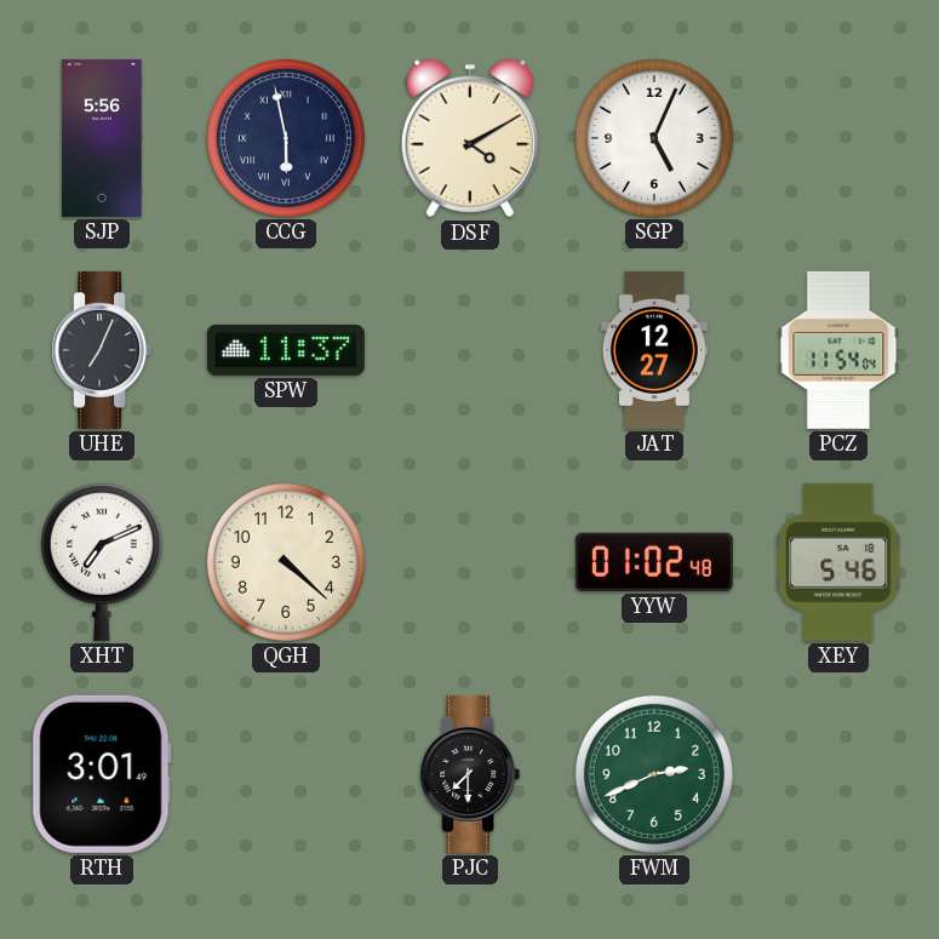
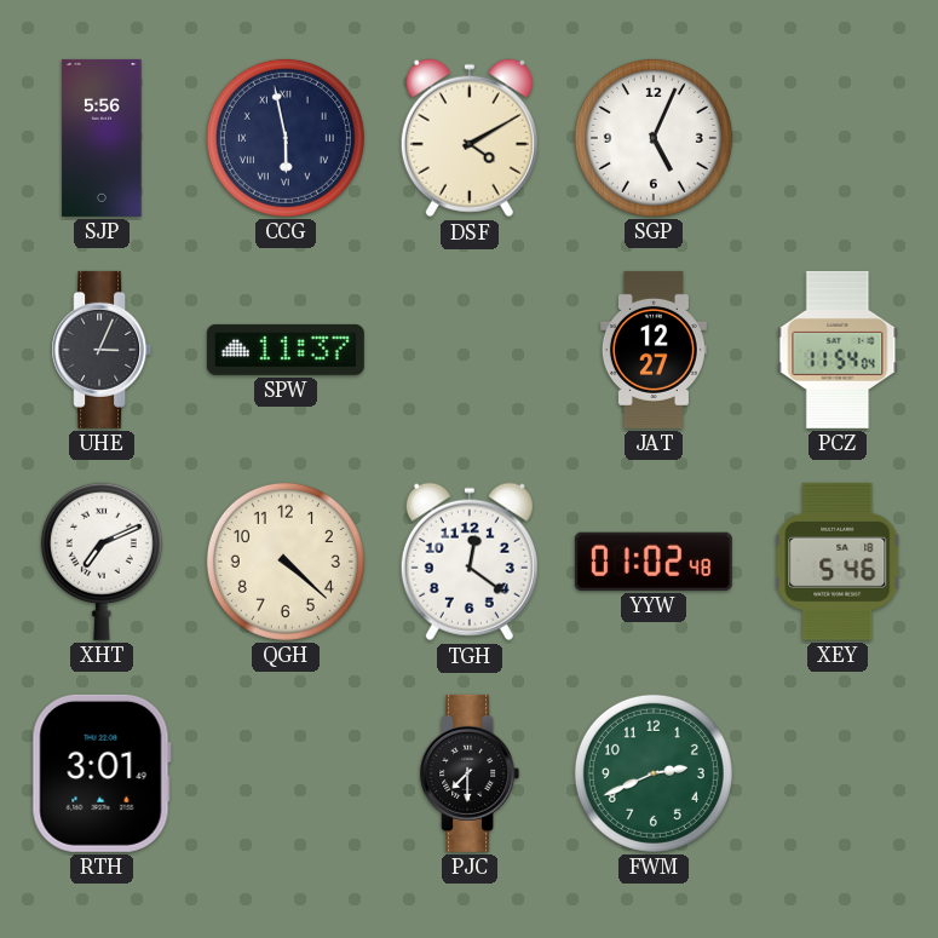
UHE: 7:04 -> 3:04
TGH: none -> 12:21
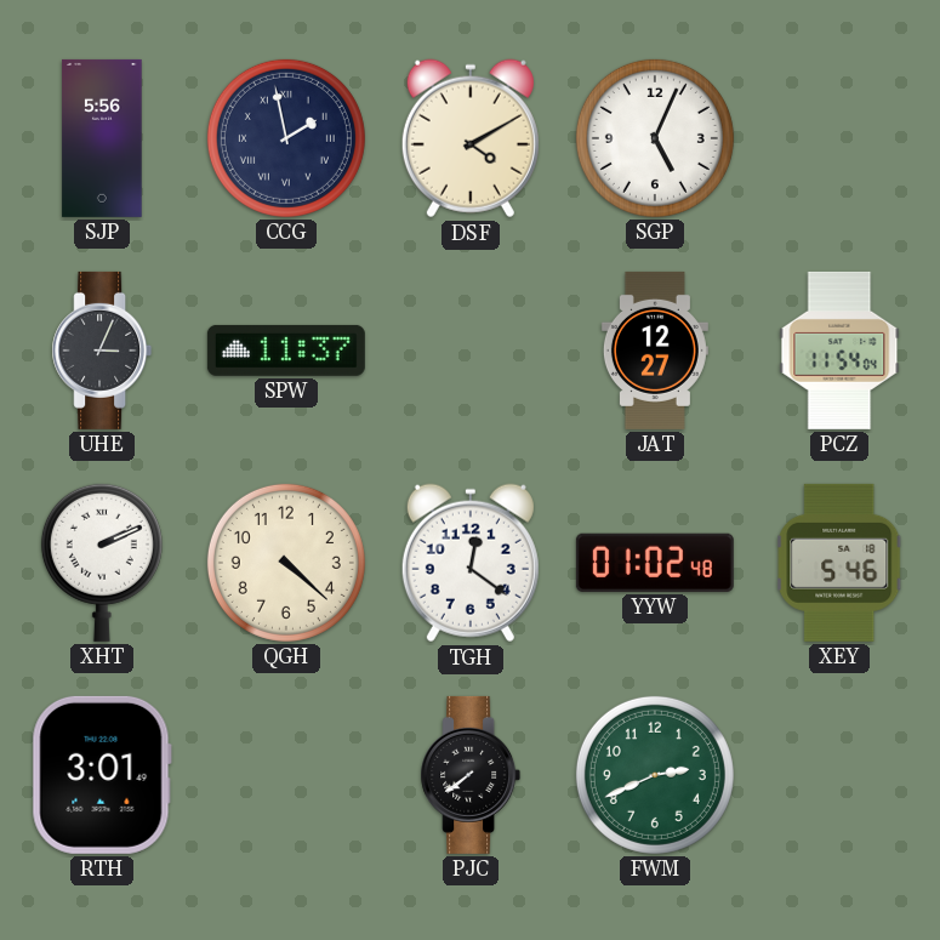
CCG: 5:58 -> 1:58
XHT: 7:11 -> 2:11
PJC: 7:30 -> 7:39
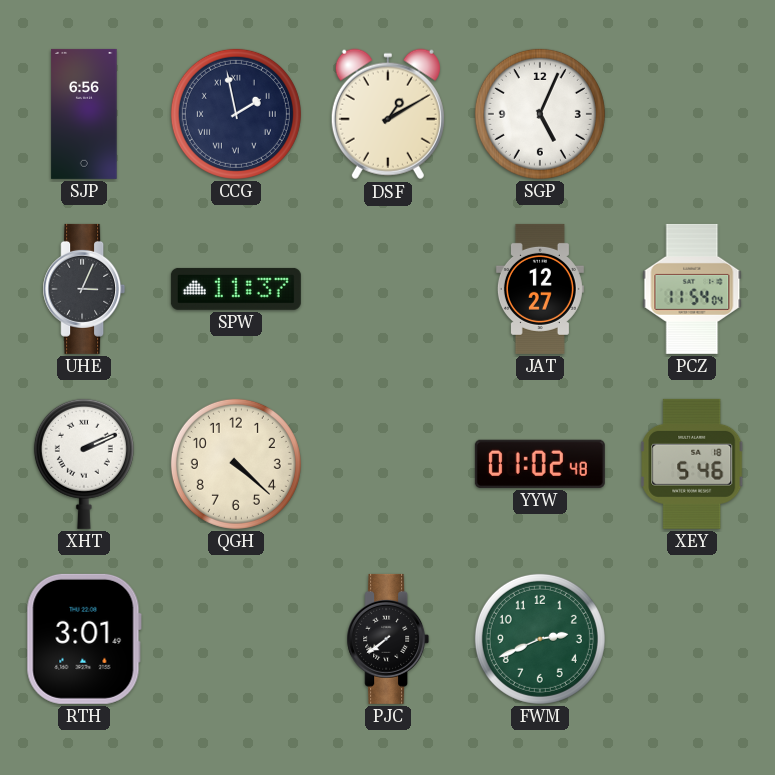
SJP: 5:56 -> 6:56
DSF: 4:10 -> 1:10
TGH: 12:21 -> none
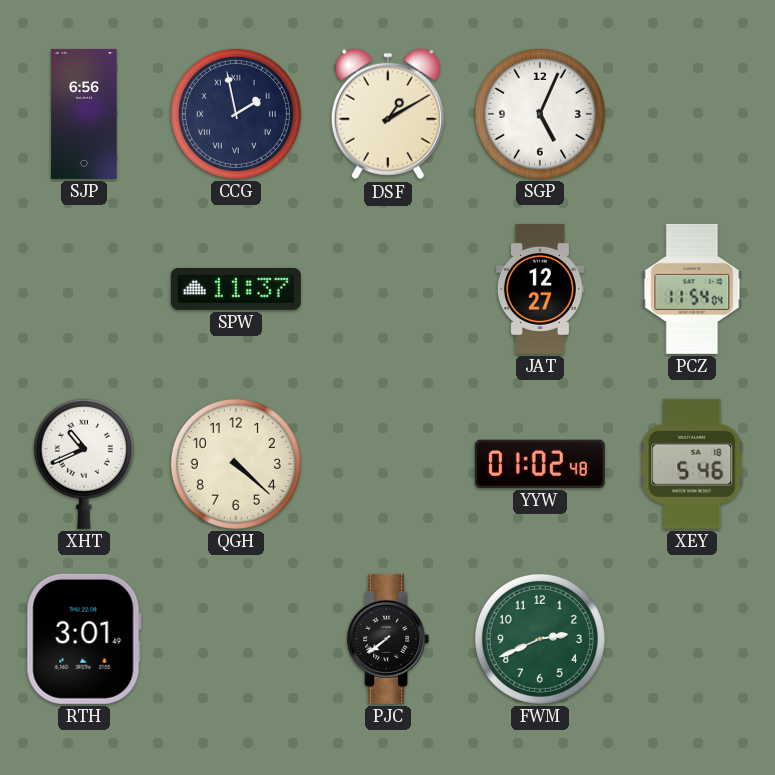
UHE: 3:04 -> none
XHT: 2:11 -> 10:41
